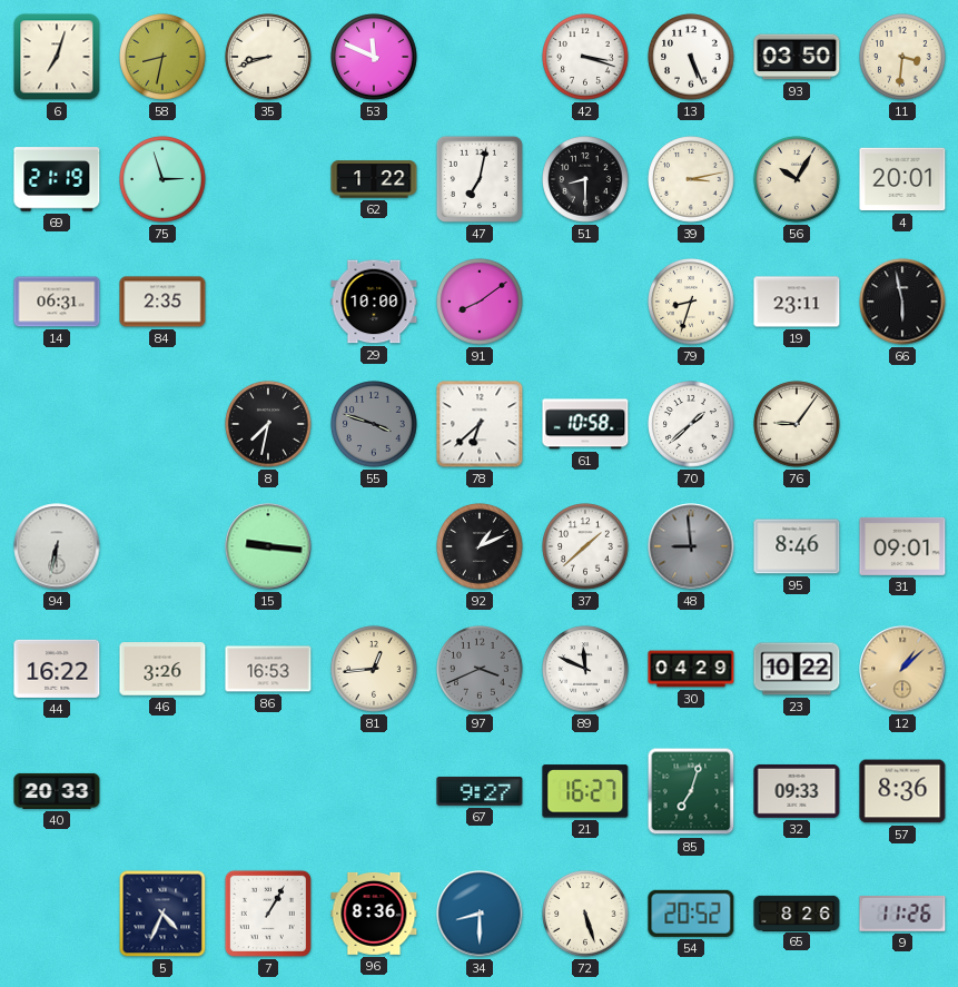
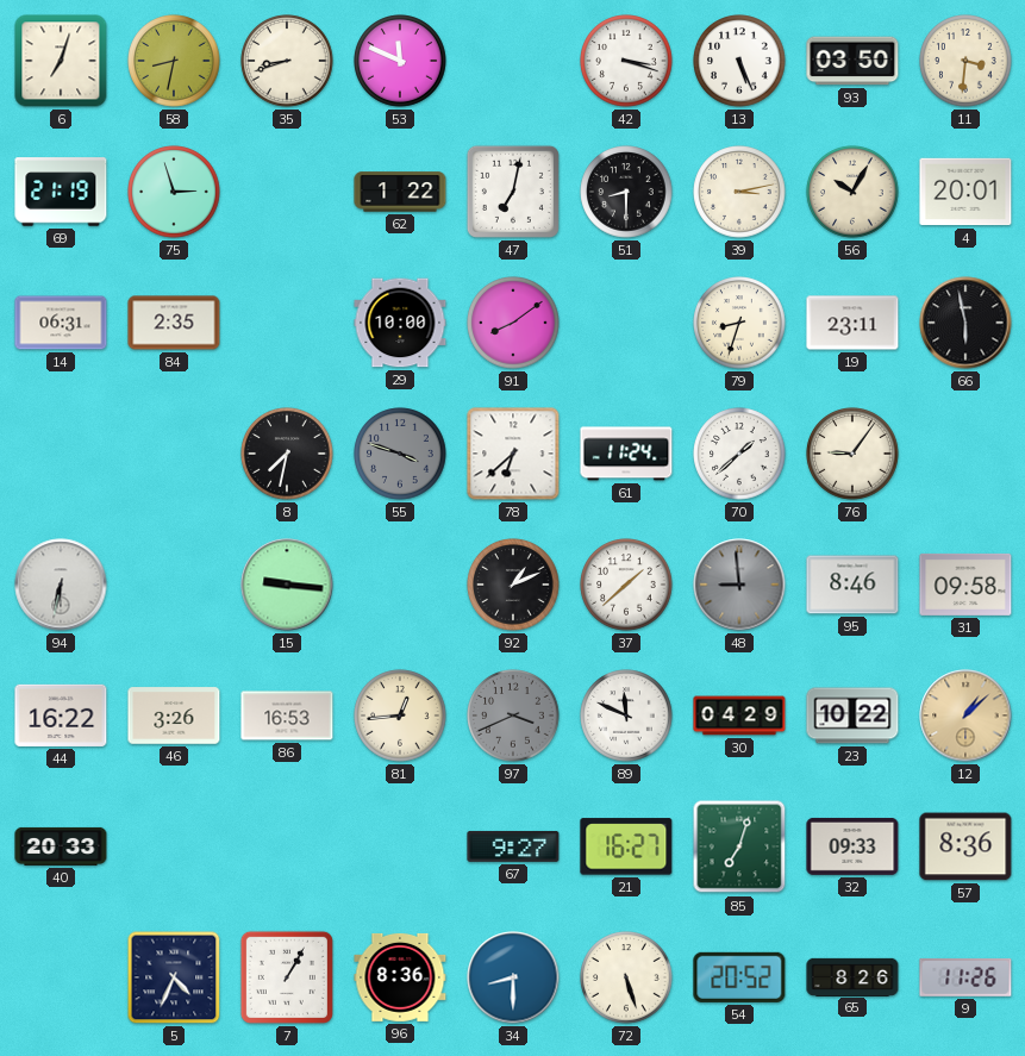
61: 10:58 -> 11:24
31: 09:01 -> 09:58
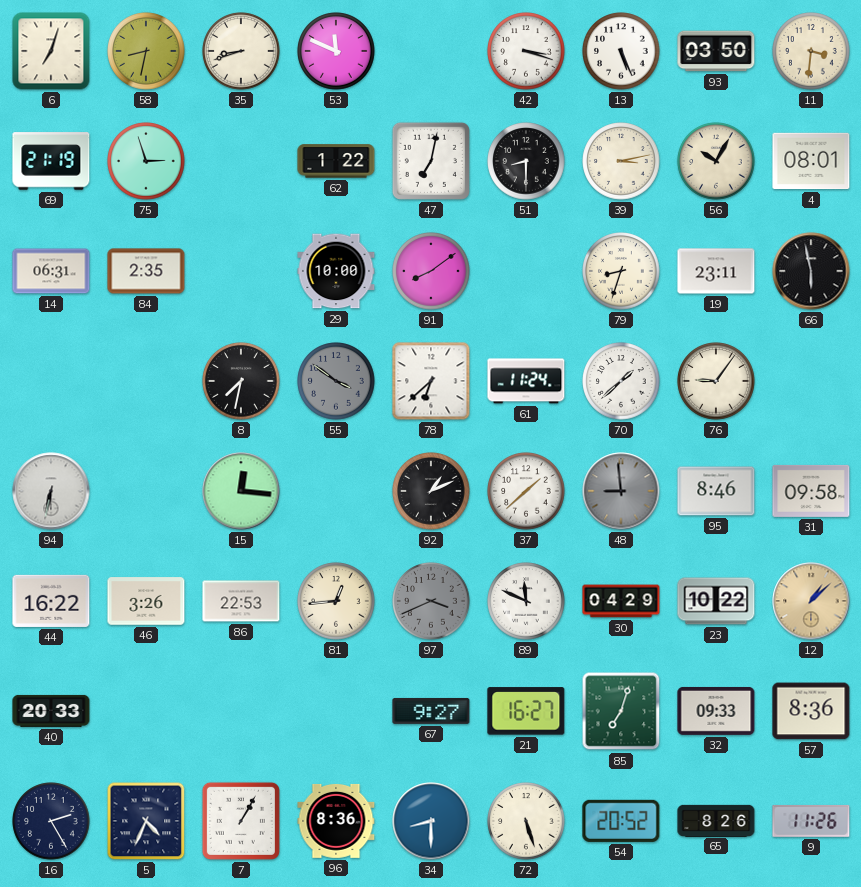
4: 20:01 -> 08:01
55: 3:48 -> 3:51
15: 9:16 -> 12:16
86: 16:53 -> 22:53
16: none -> 2:25
